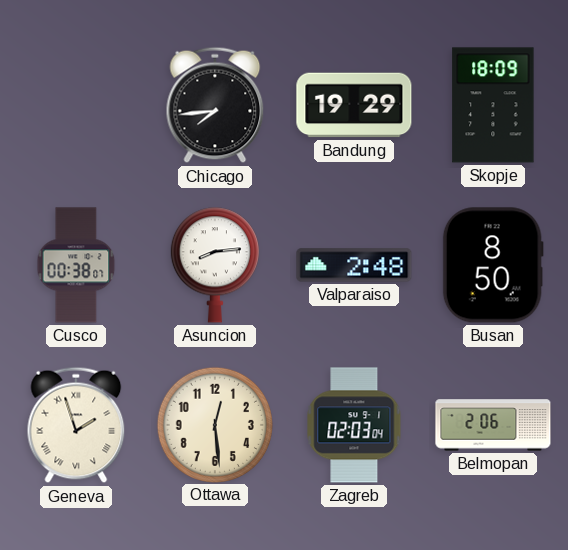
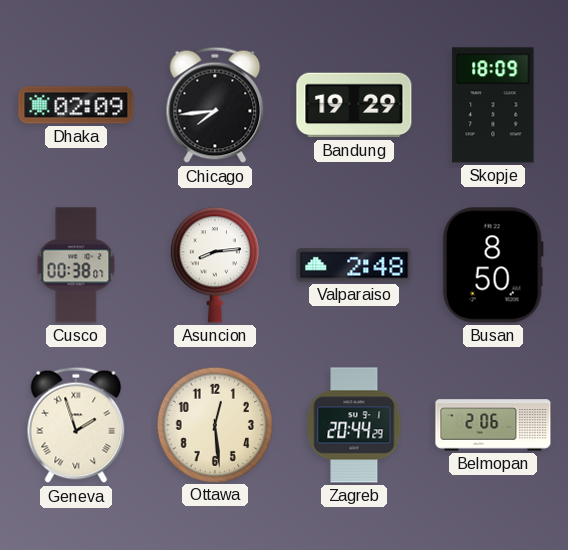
Dhaka: none -> 02:09
Zagreb: 02:03 -> 20:44
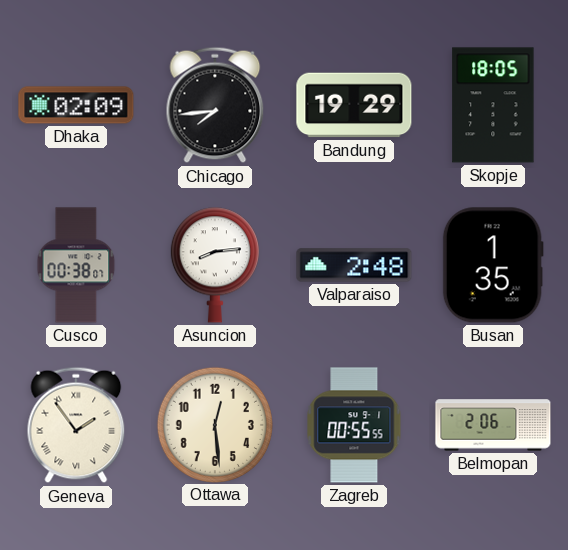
Skopje: 18:09 -> 18:05
Busan: 8:50 -> 1:35
Geneva: 1:57 -> 1:54
Zagreb: 20:44 -> 00:55
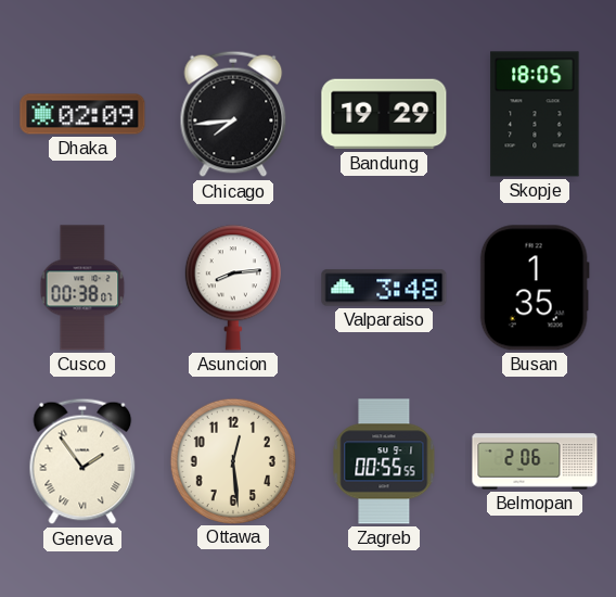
Valparaiso: 2:48 -> 3:48
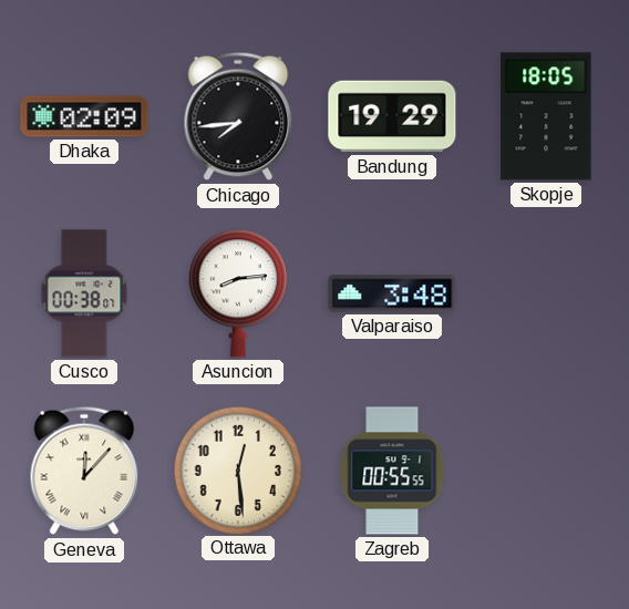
Busan: 1:35 -> none
Geneva: 1:54 -> 12:07
Belmopan: 2:06 -> none
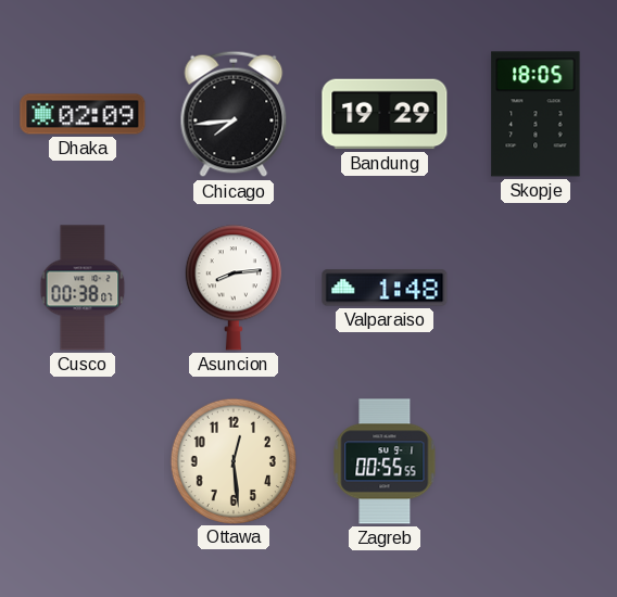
Valparaiso: 3:48 -> 1:48
Geneva: 12:07 -> none
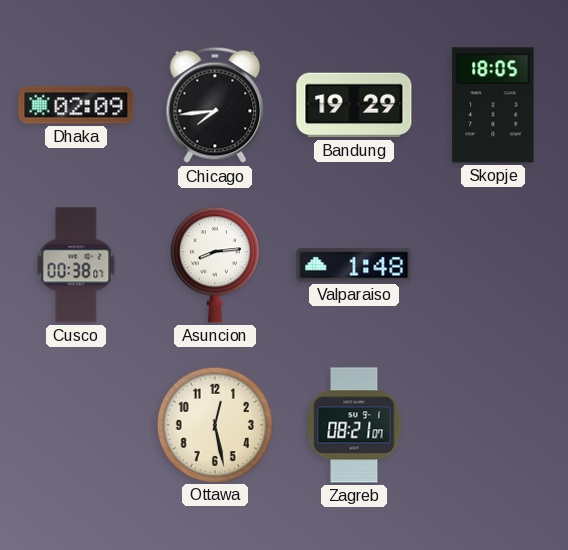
Ottawa: 12:29 -> 12:28
Zagreb: 00:55 -> 08:21
